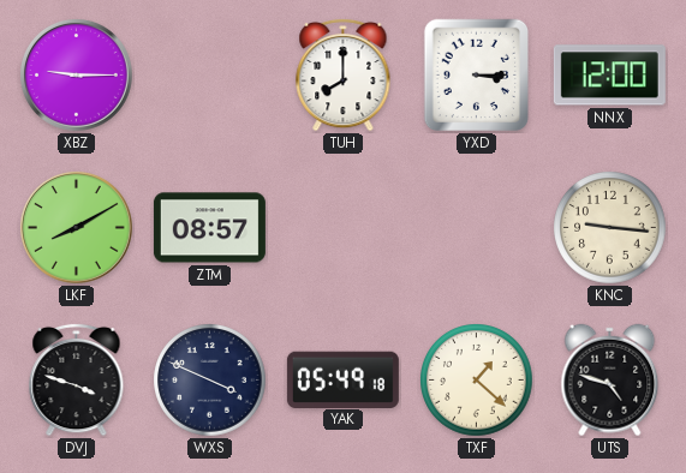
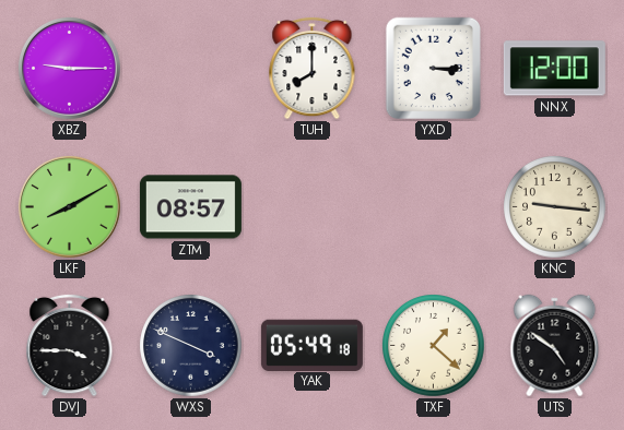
DVJ: 3:48 -> 3:45
UTS: 4:48 -> 4:51
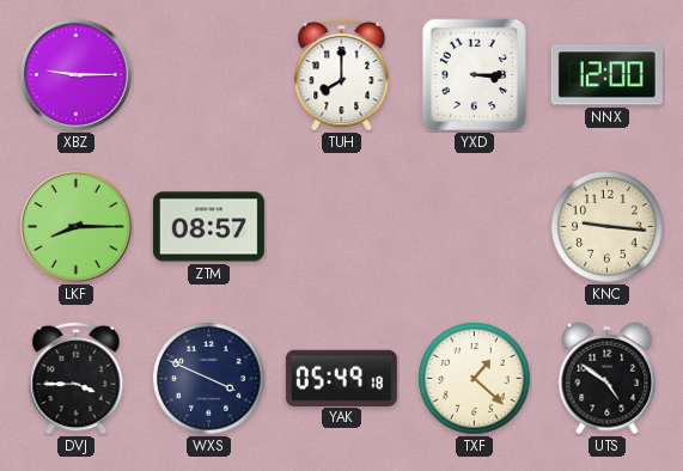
LKF: 8:10 -> 8:15
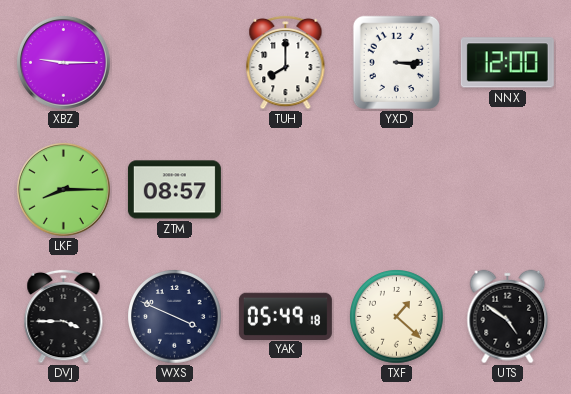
KNC: 9:16 -> none
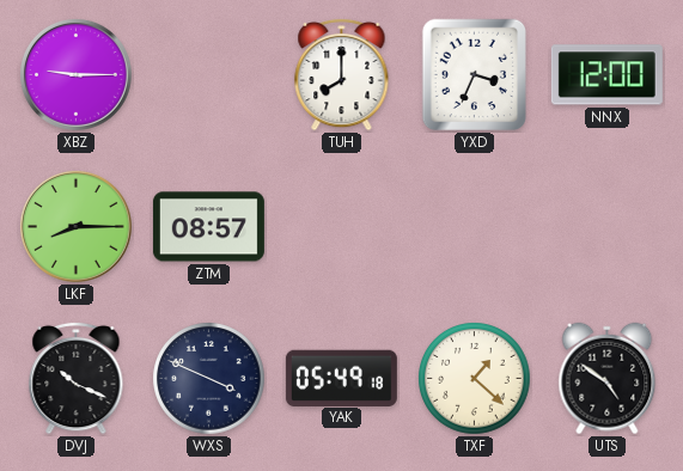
YXD: 3:15 -> 3:34
DVJ: 3:45 -> 10:19
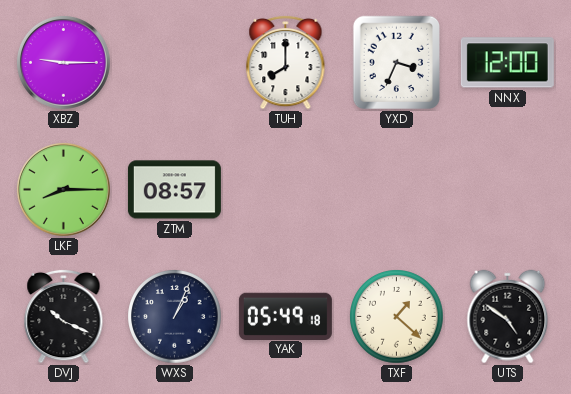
WXS: 3:49 -> 1:04
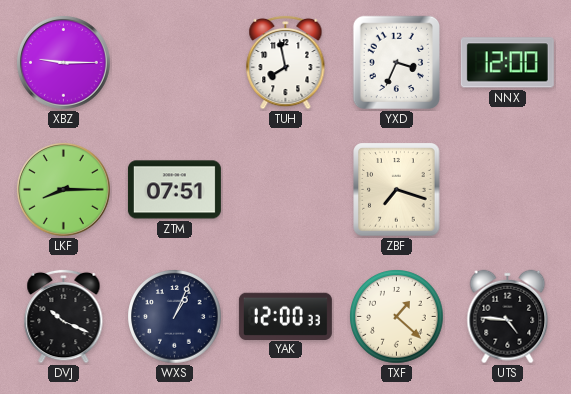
TUH: 8:00 -> 7:58
ZTM: 08:57 -> 07:51
ZBF: none -> 7:18
YAK: 05:49 -> 12:00
UTS: 4:51 -> 4:46
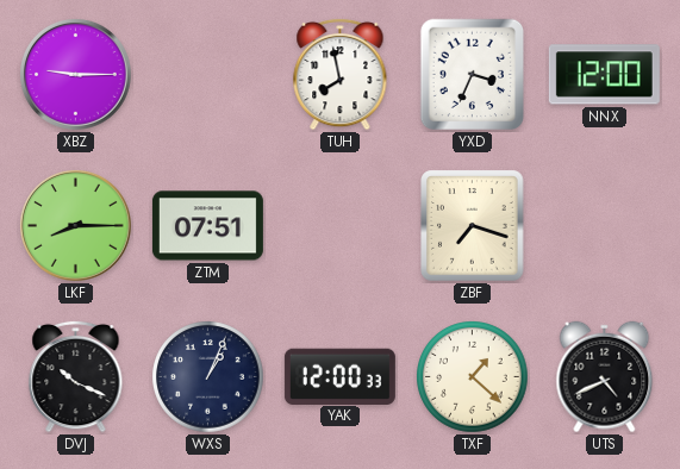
UTS: 4:46 -> 4:41
